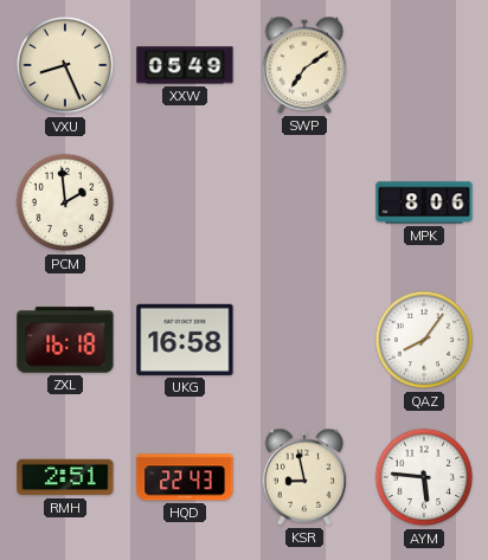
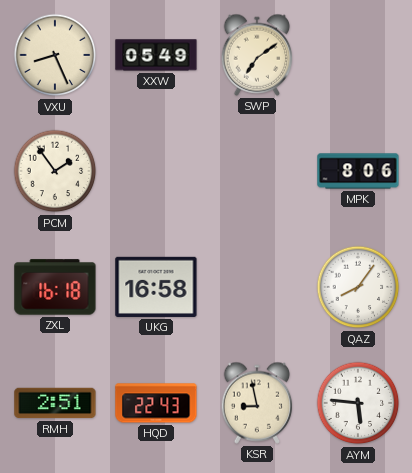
PCM: 1:59 -> 1:54
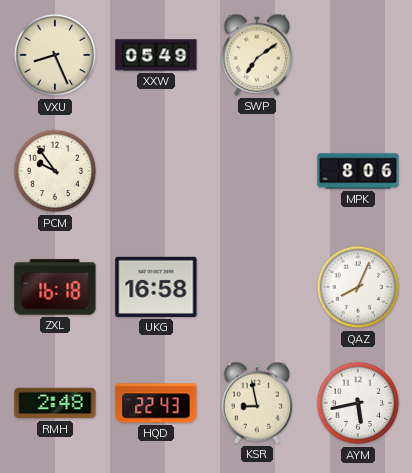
PCM: 1:54 -> 9:54
QAZ: 8:06 -> 8:04
RMH: 2:51 -> 2:48
AYM: 5:46 -> 5:43
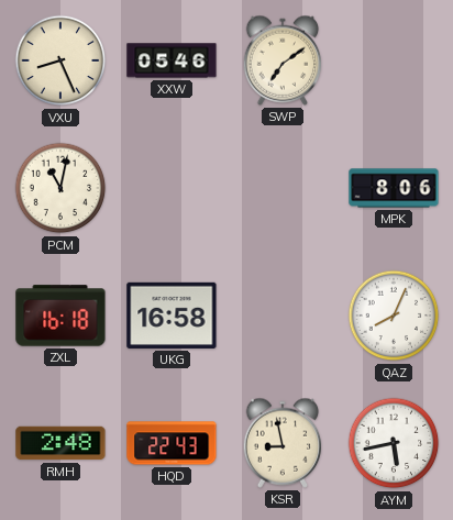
XXW: 05:49 -> 05:46
PCM: 9:54 -> 11:02
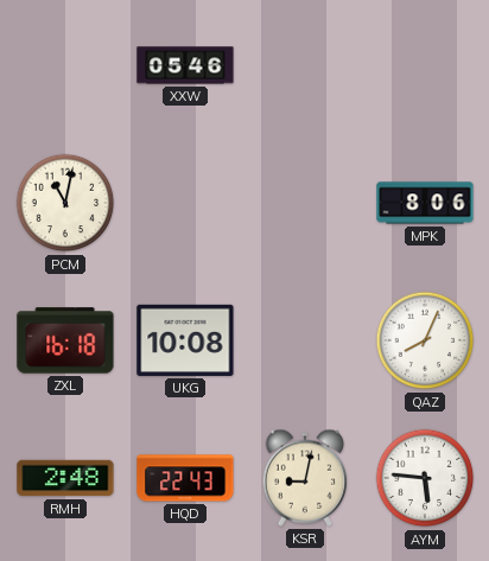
VXU: 8:26 -> none
SWP: 7:09 -> none
UKG: 16:58 -> 10:08
KSR: 8:58 -> 9:02
AYM: 5:43 -> 5:46
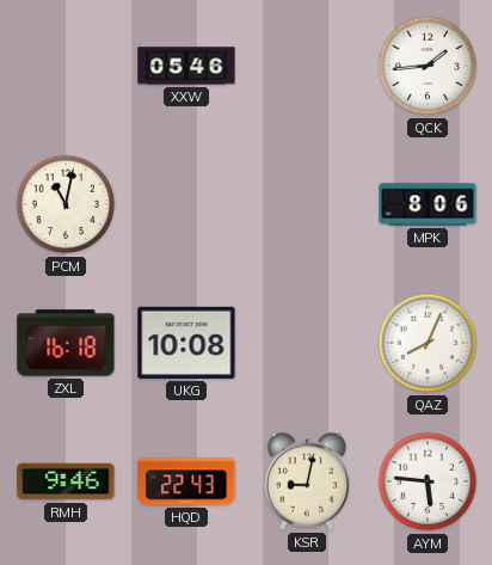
QCK: none -> 1:44
RMH: 2:48 -> 9:46
